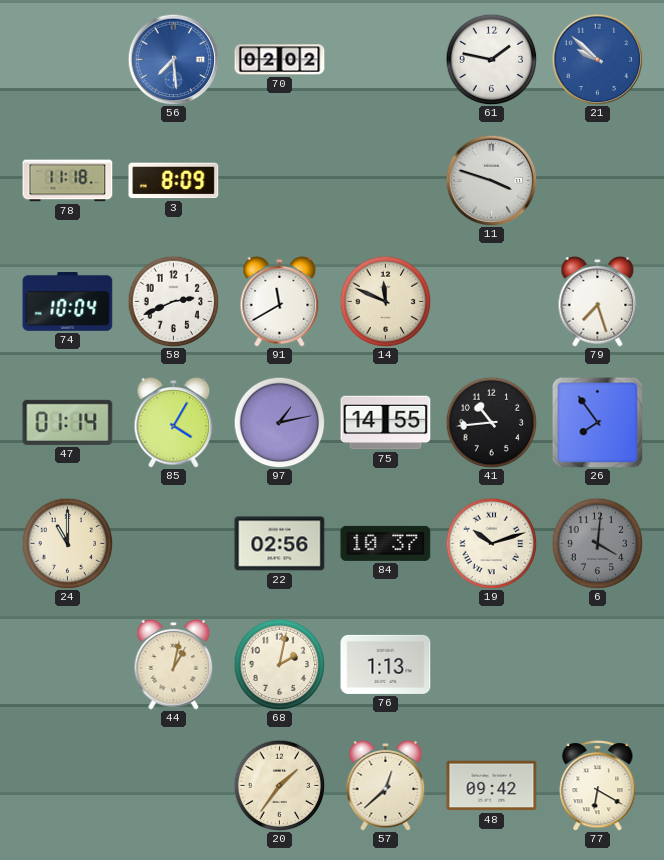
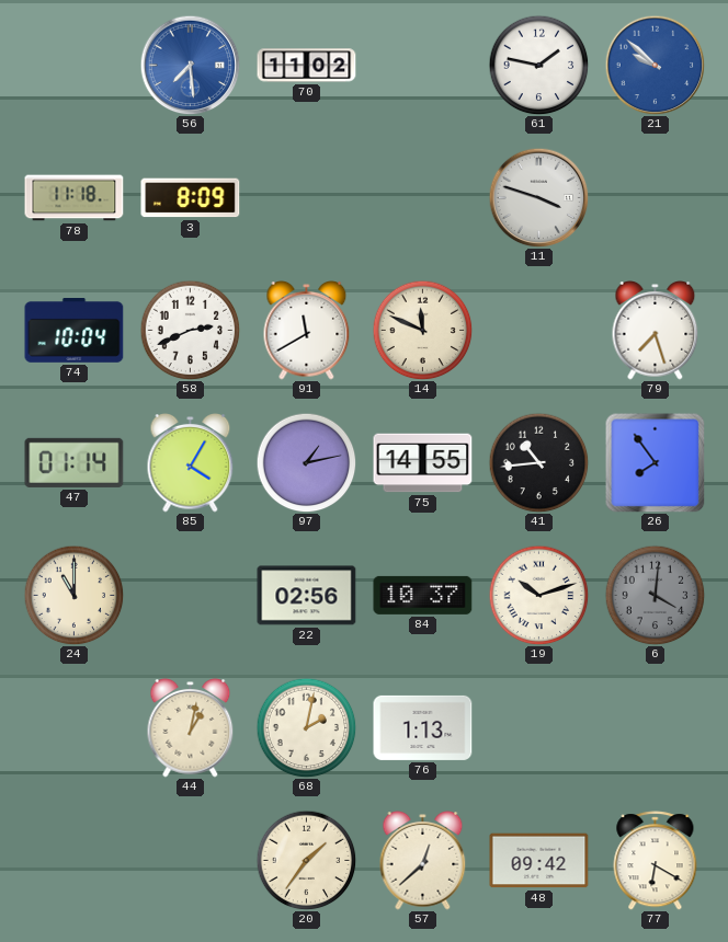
70: 02:02 -> 11:02
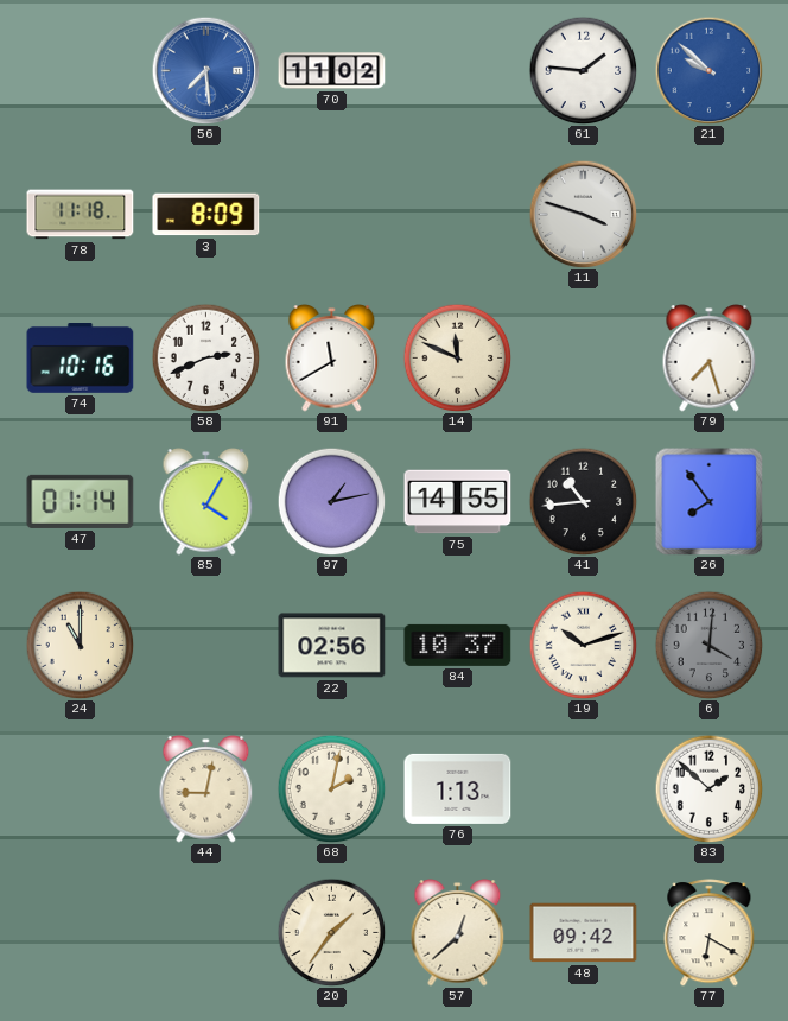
61: 1:47 -> 1:46
74: 10:04 -> 10:16
44: 1:02 -> 9:02
83: none -> 1:52
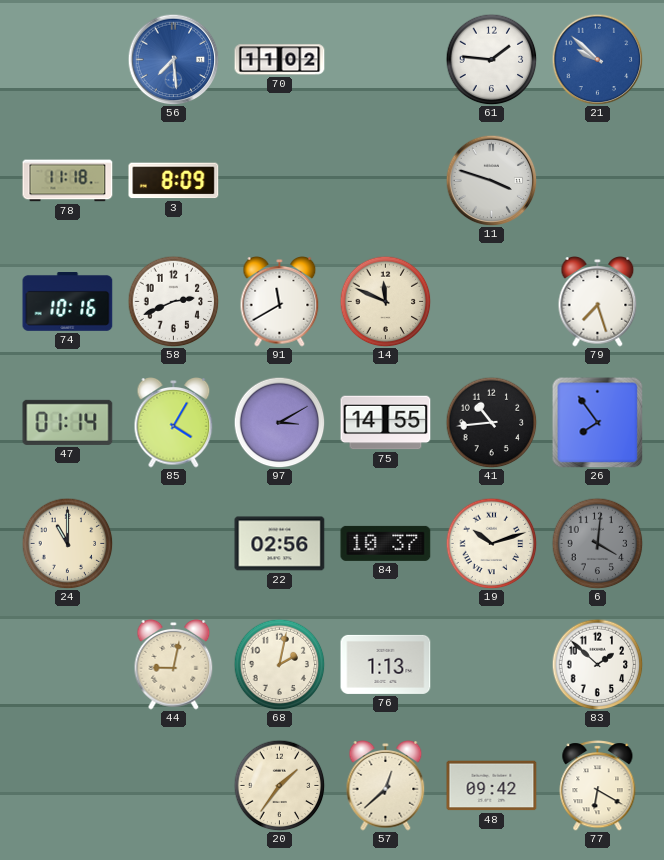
97: 1:13 -> 3:10
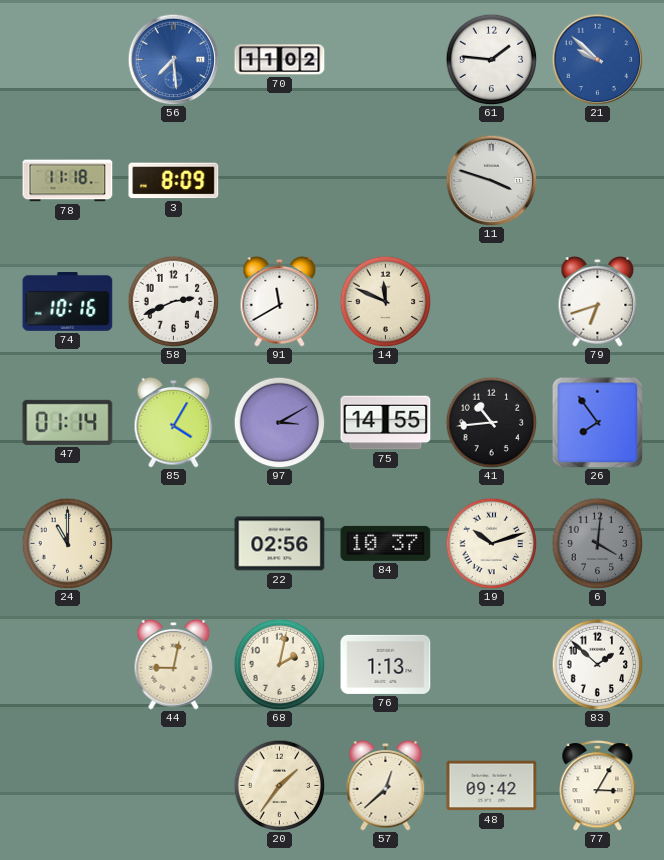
79: 7:27 -> 6:42
77: 6:20 -> 3:05
